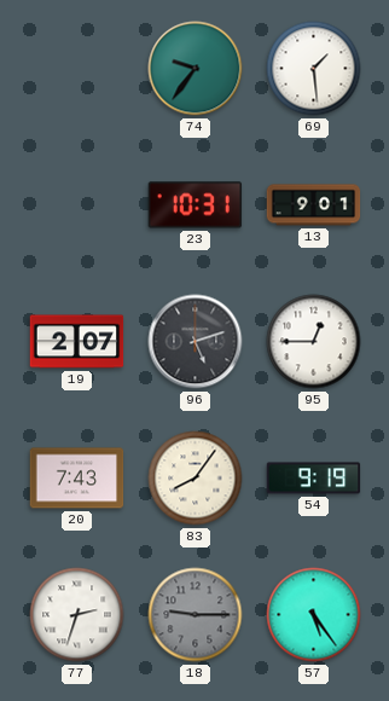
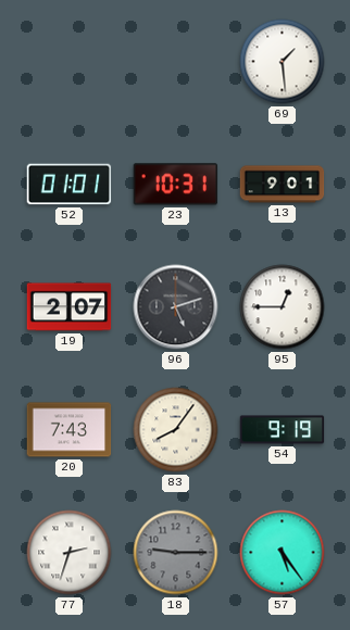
74: 9:36 -> none
52: none -> 01:01
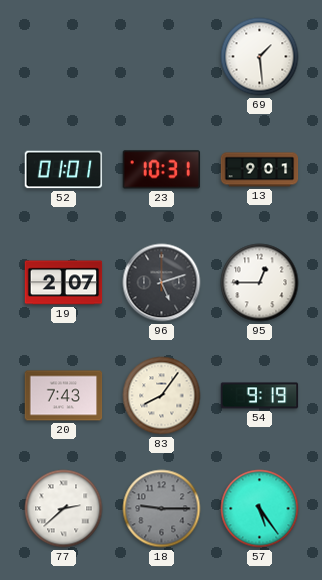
77: 2:33 -> 2:38
